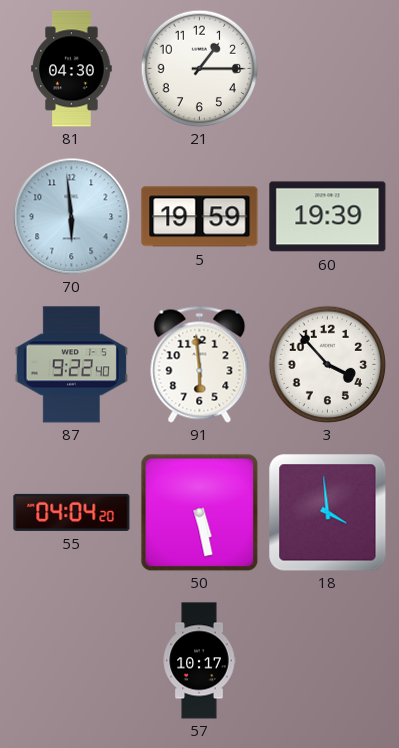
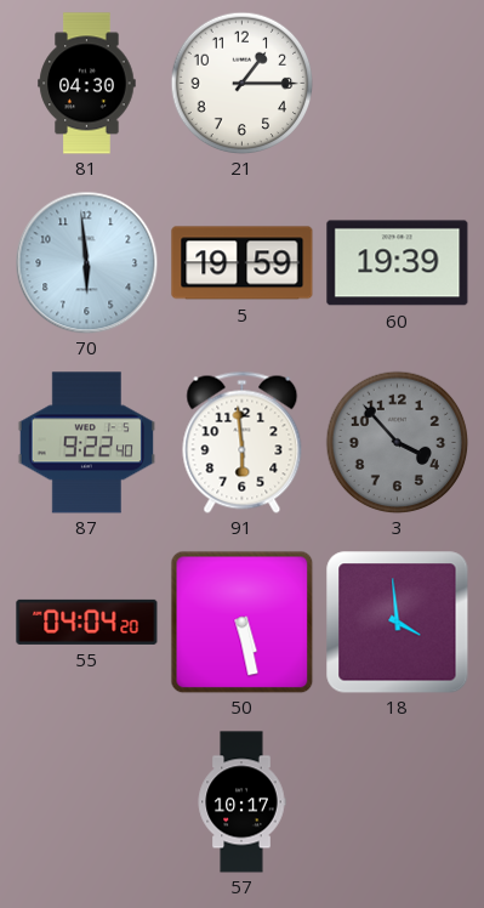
3 dial: white -> grey
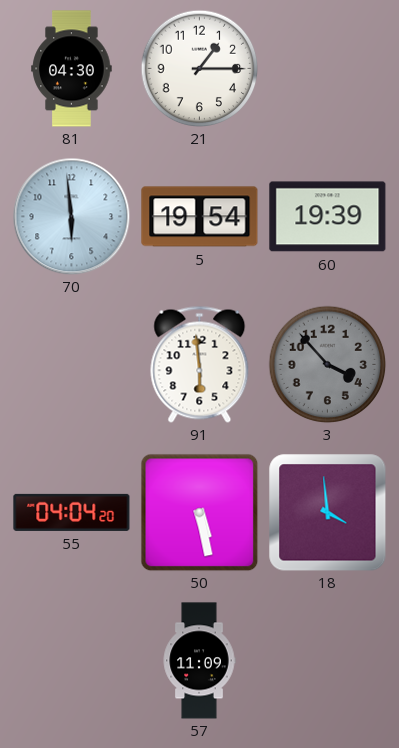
5: 19:59 -> 19:54
87: 9:22 -> none
57: 10:17 -> 11:09
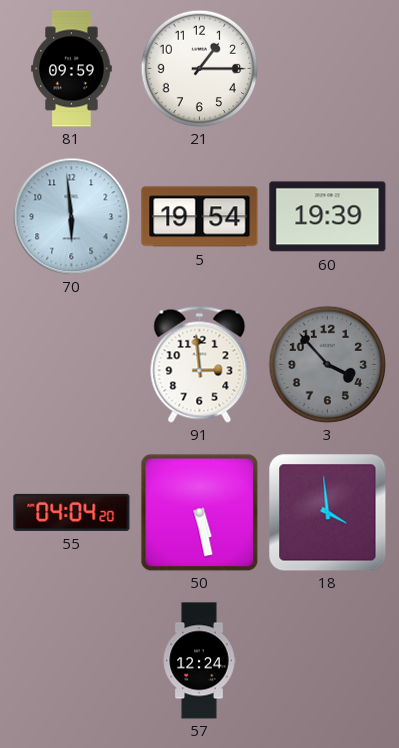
81: 04:30 -> 09:59
91: 5:59 -> 2:59
57: 11:09 -> 12:24
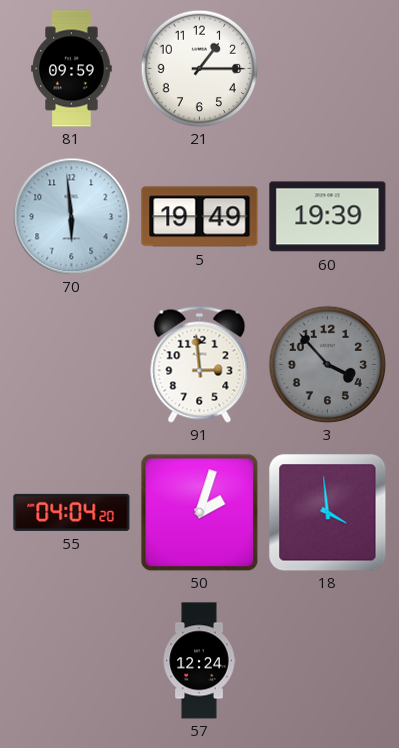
5: 19:54 -> 19:49
50: 5:28 -> 2:03
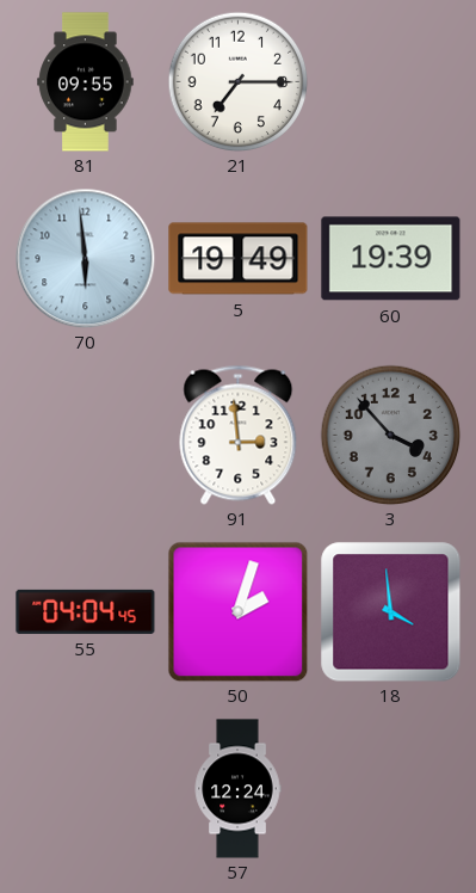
81: 09:59 -> 09:55
21: 1:15 -> 7:15
55: 04:04:20 -> 04:04:45
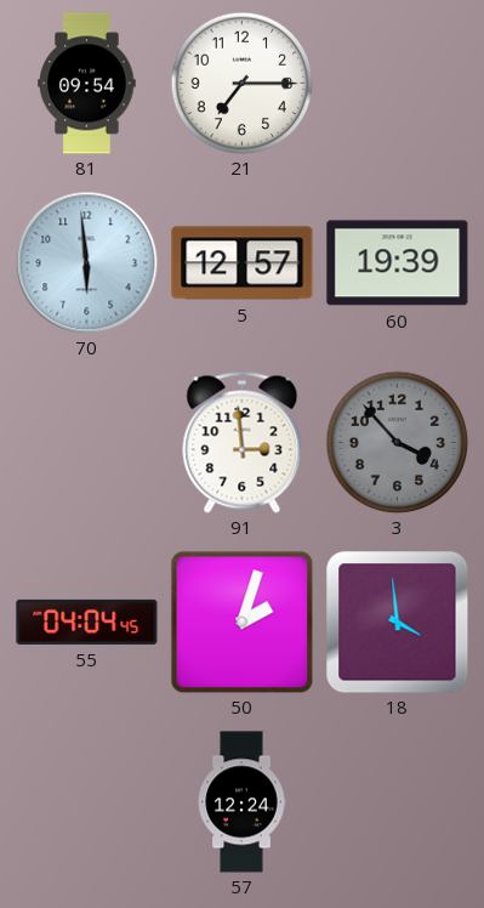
81: 09:55 -> 09:54
5: 19:49 -> 12:57
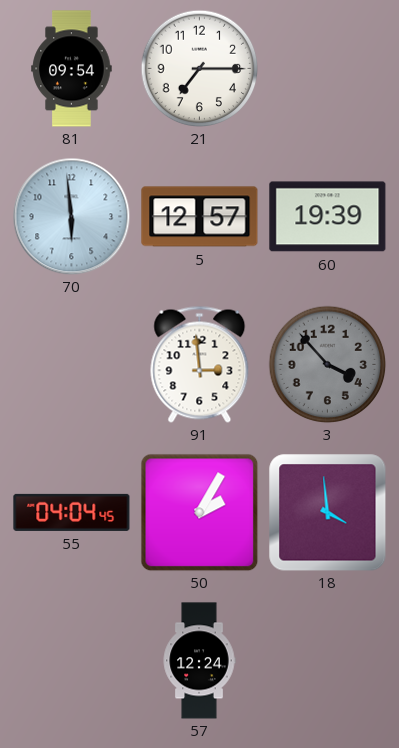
50: 2:03 -> 2:05
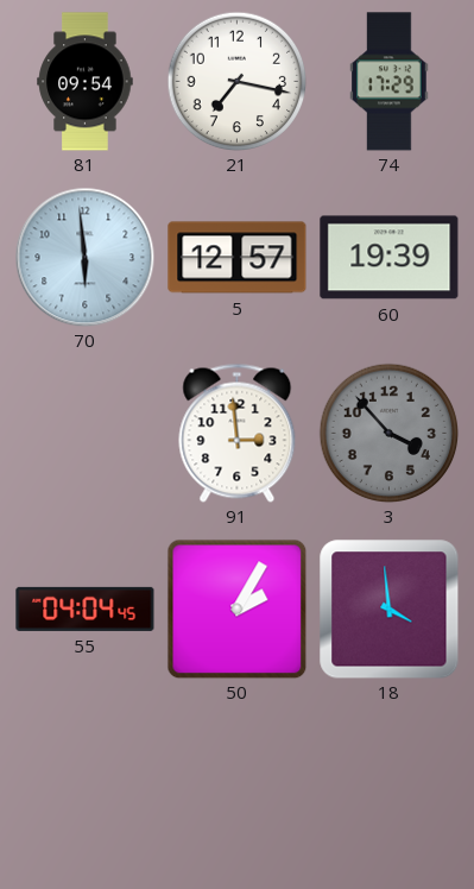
21: 7:15 -> 7:17
74: none -> 17:29
57: 12:24 -> none
